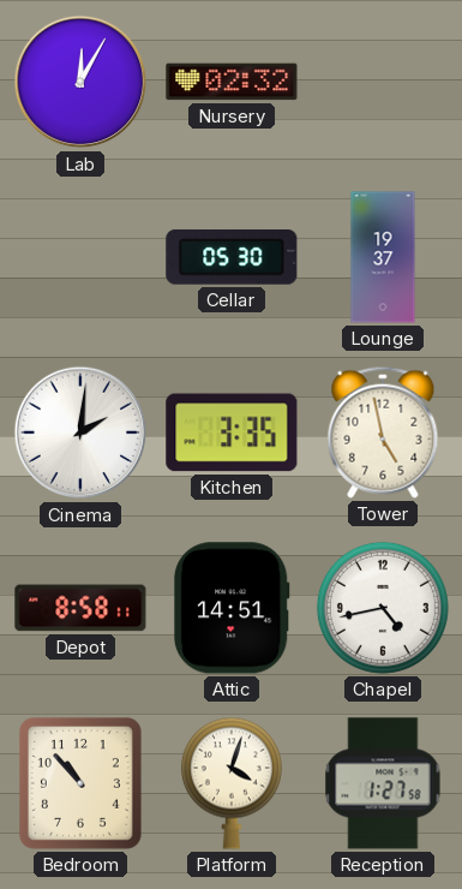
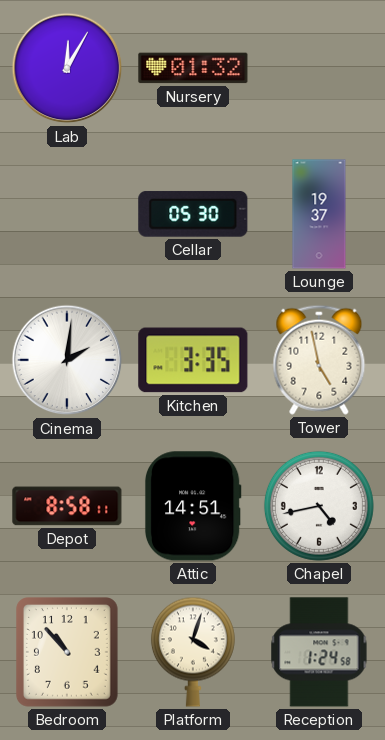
Nursery: 02:32 -> 01:32
Reception: 1:27 -> 1:24
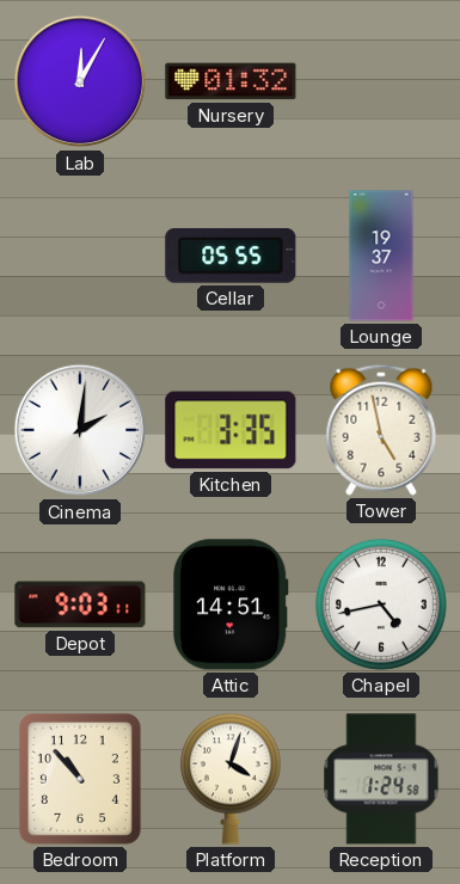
Cellar: 05:30 -> 05:55
Depot: 8:58 -> 9:03
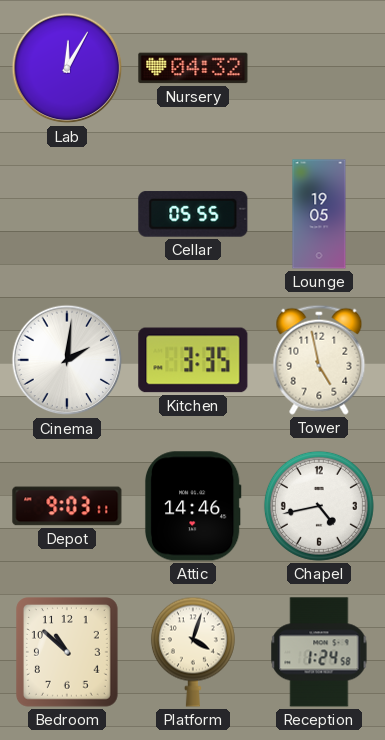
Nursery: 01:32 -> 04:32
Lounge: 19:37 -> 19:05
Attic: 14:51 -> 14:46
Bedroom: 10:53 -> 10:52
